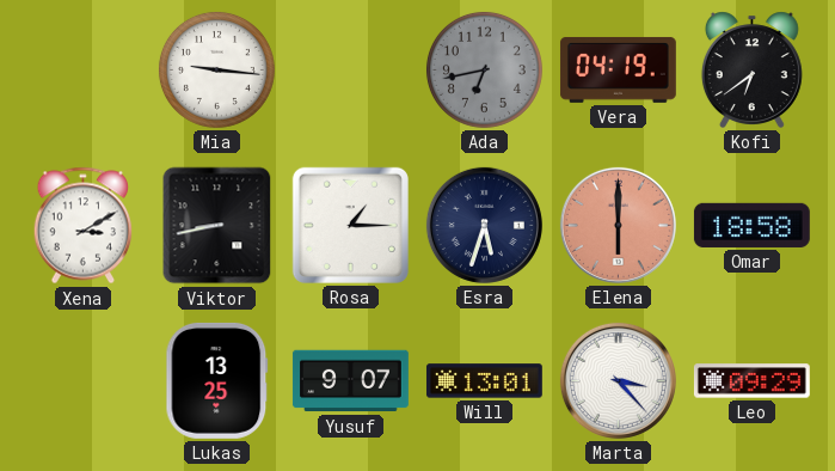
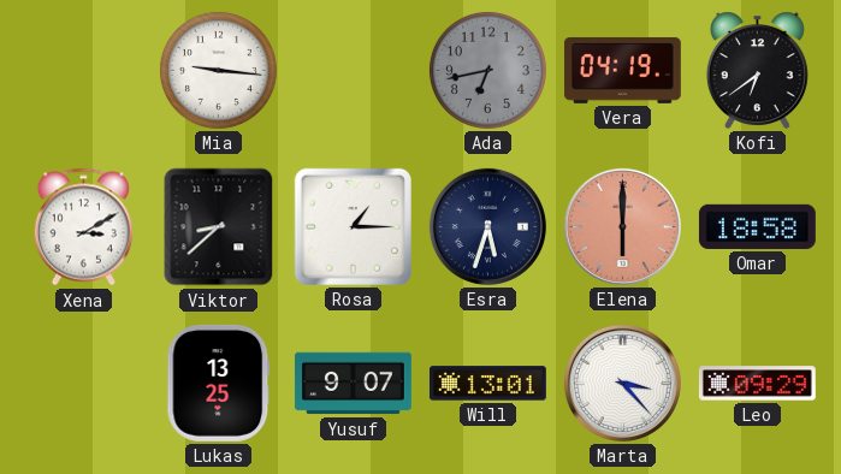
Viktor: 8:43 -> 8:38
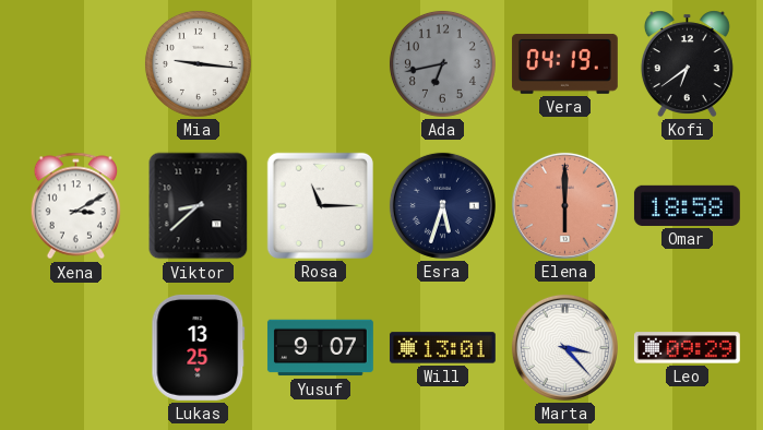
Rosa: 1:15 -> 11:15
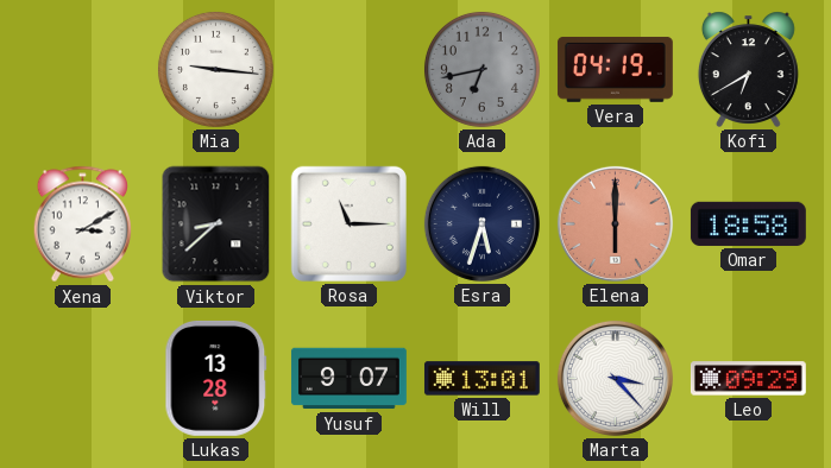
Kofi: 6:39 -> 6:40
Lukas: 13:25 -> 13:28
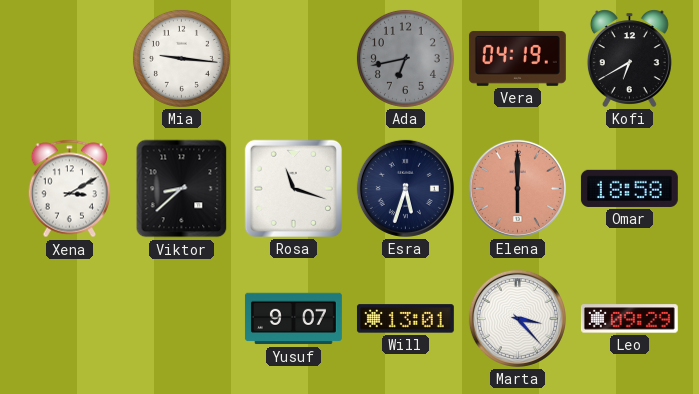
Rosa: 11:15 -> 11:18
Lukas: 13:28 -> none
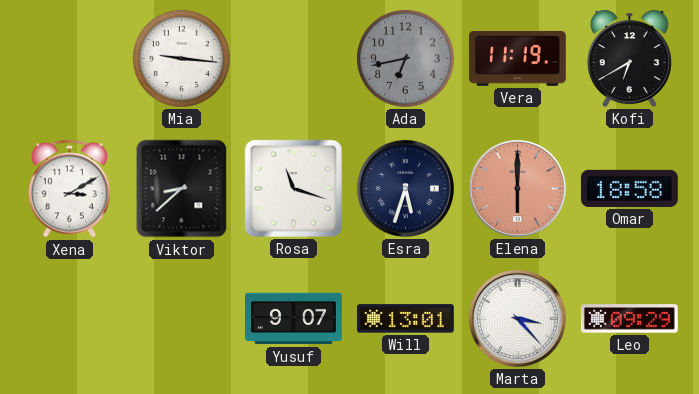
Vera: 04:19 -> 11:19
